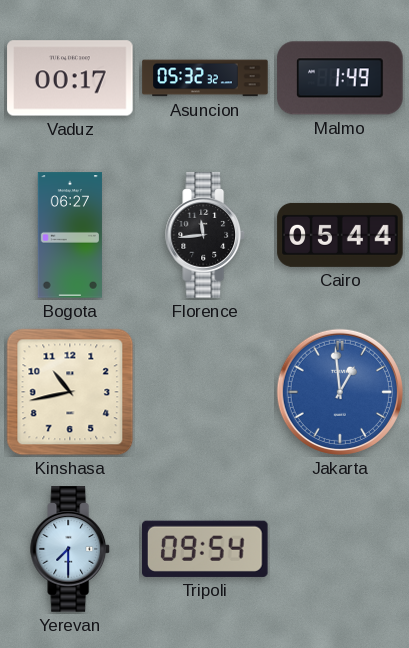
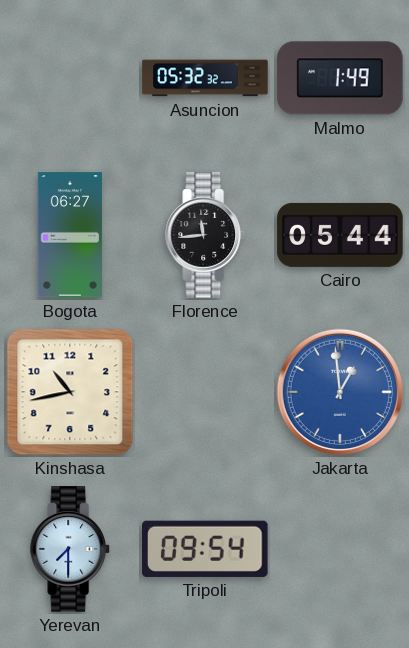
Vaduz: 00:17 -> none
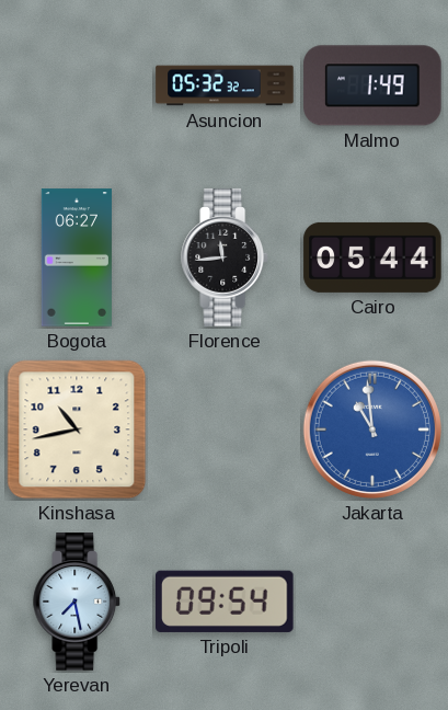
Jakarta: 12:59 -> 10:59
Yerevan: 7:30 -> 7:28
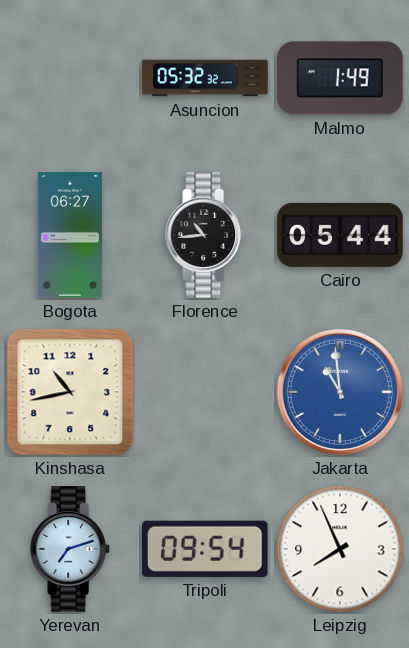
Florence: 11:44 -> 10:44
Yerevan: 7:28 -> 7:12
Leipzig: none -> 7:56
